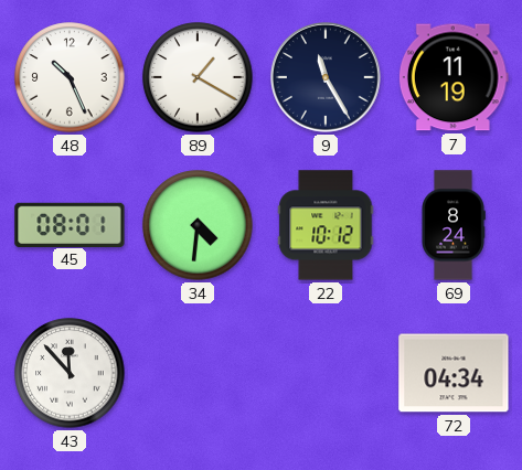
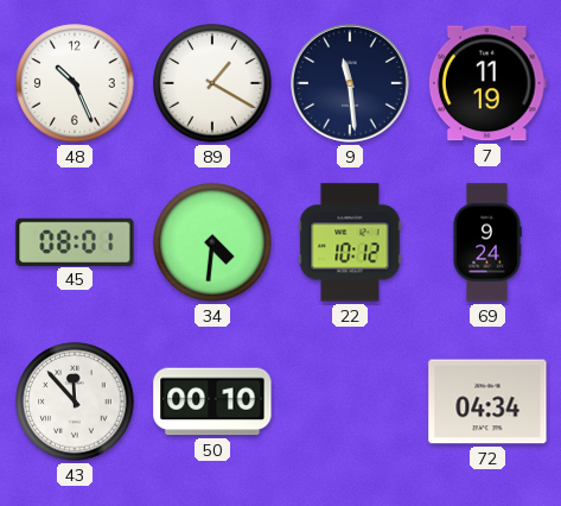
9: 11:25 -> 11:29
69: 8:24 -> 9:24
50: none -> 00:10
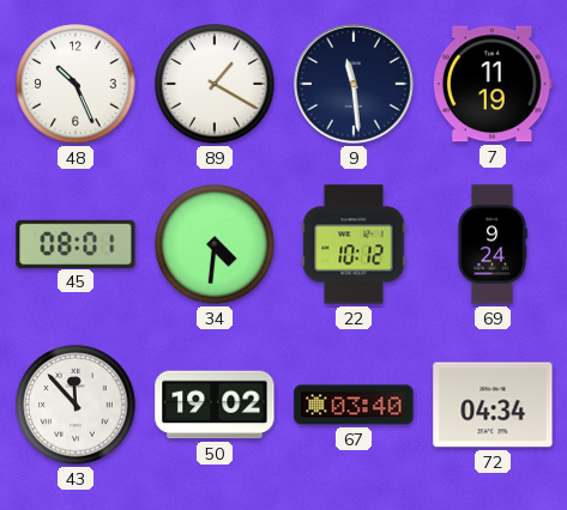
50: 00:10 -> 19:02
67: none -> 03:40
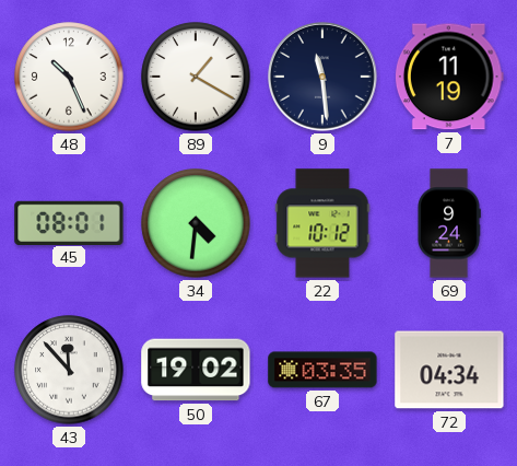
67: 03:40 -> 03:35
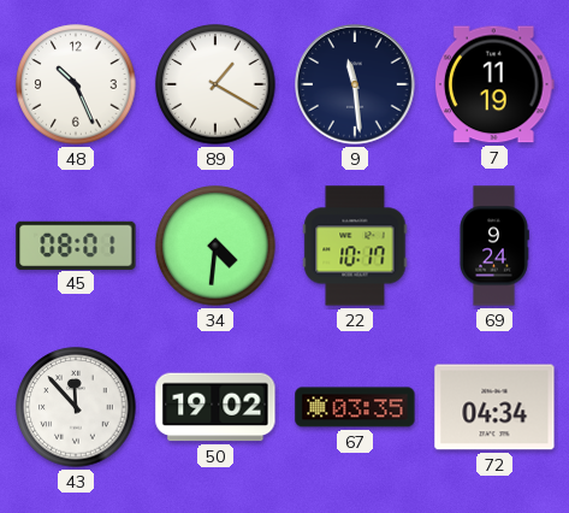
22: 10:12 -> 10:17
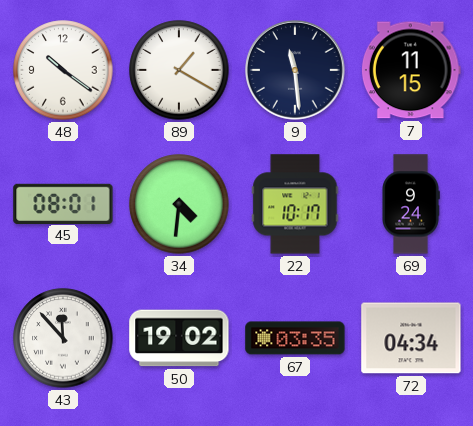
48: 10:26 -> 10:21
7: 11:19 -> 11:15
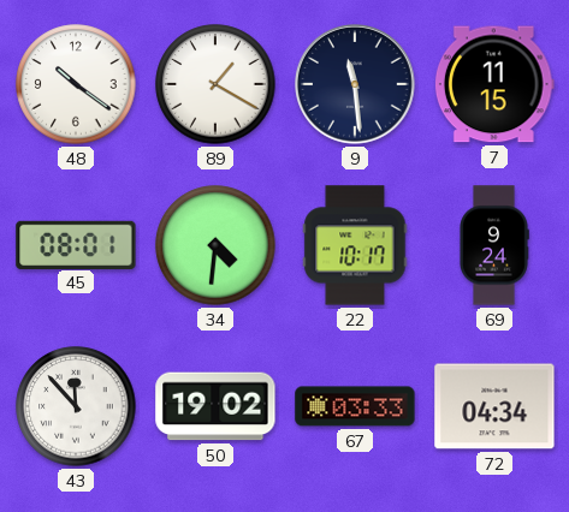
67: 03:35 -> 03:33
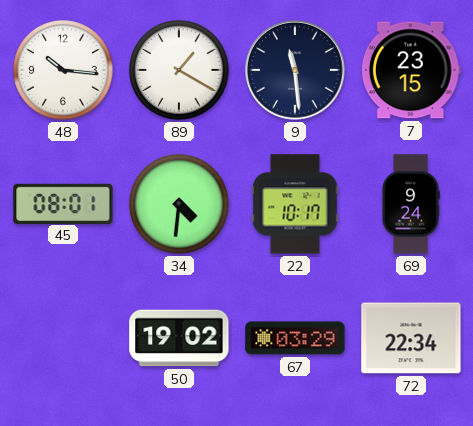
48: 10:21 -> 10:16
7: 11:15 -> 23:15
43: 11:53 -> none
67: 03:33 -> 03:29
72: 04:34 -> 22:34
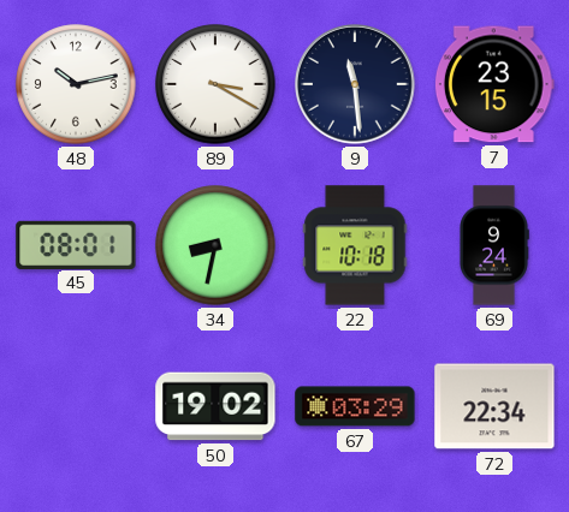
48: 10:16 -> 10:13
89: 1:20 -> 3:20
34: 4:31 -> 8:32
22: 10:17 -> 10:18
